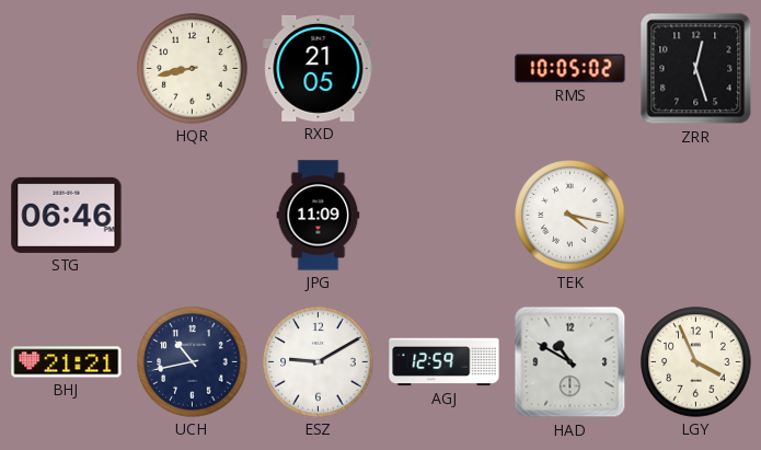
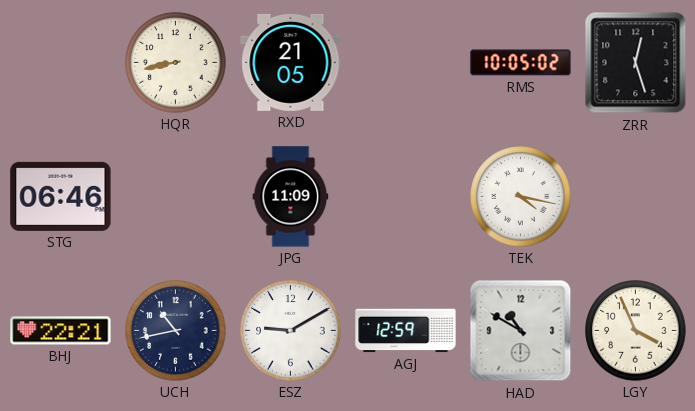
BHJ: 21:21 -> 22:21
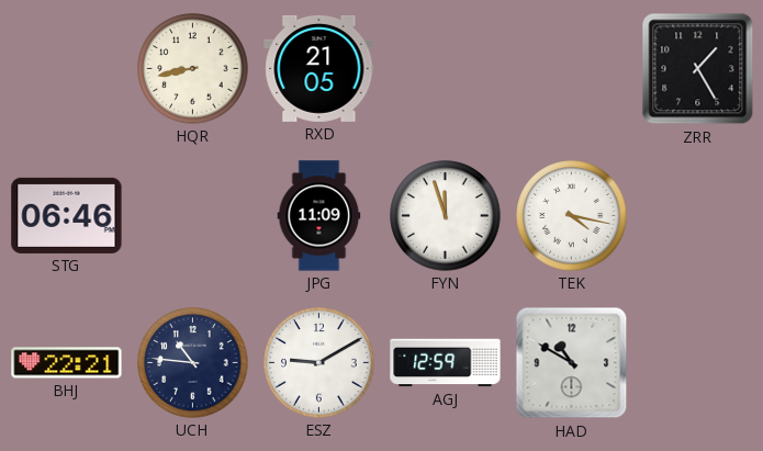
RMS: 10:05 -> none
ZRR: 12:27 -> 1:25
FYN: none -> 11:57
UCH: 10:43 -> 10:46
LGY: 3:56 -> none
